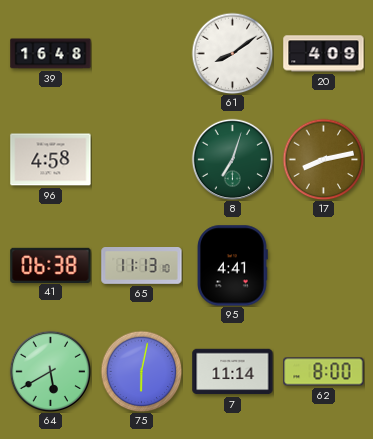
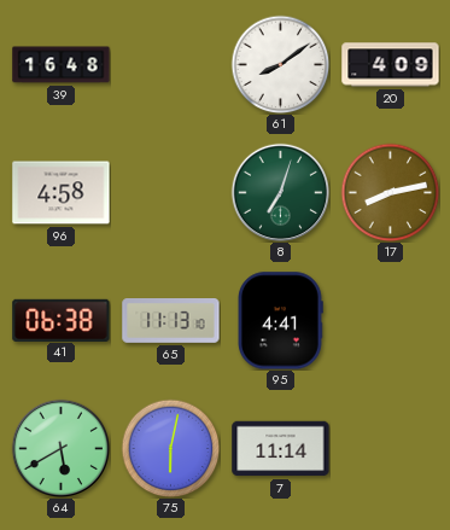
62: 8:00 -> none
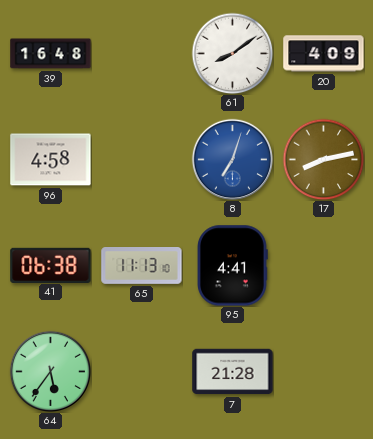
8 dial: green -> blue
64: 5:40 -> 5:36
75: 6:02 -> none
7: 11:14 -> 21:28
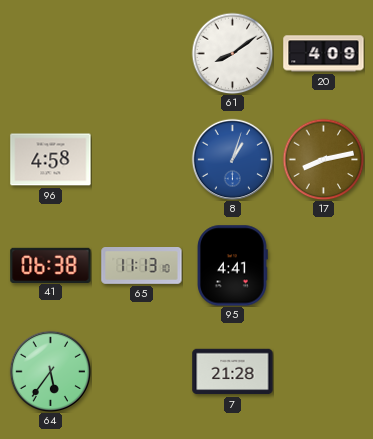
39: 16:48 -> none
8: 7:03 -> 1:03
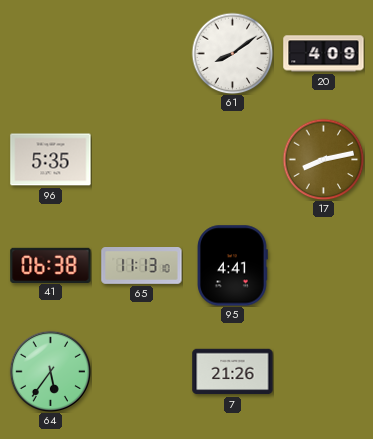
96: 4:58 -> 5:35
8: 1:03 -> none
7: 21:28 -> 21:26
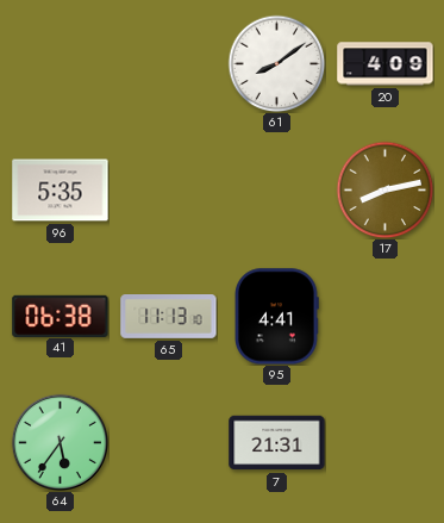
7: 21:26 -> 21:31
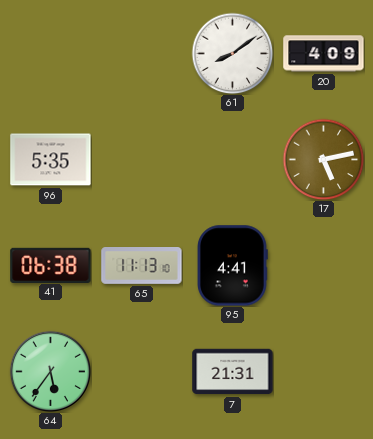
17: 8:13 -> 5:13
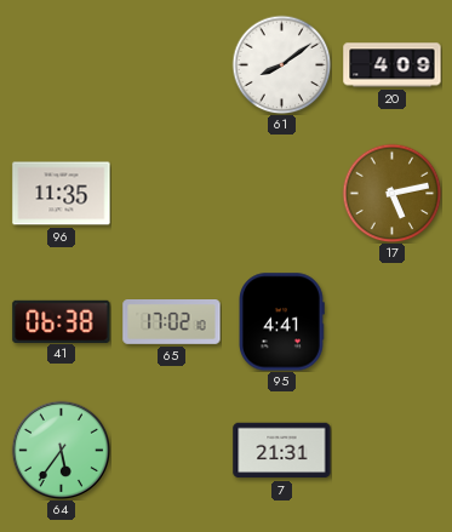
96: 5:35 -> 11:35
65: 11:13 -> 17:02
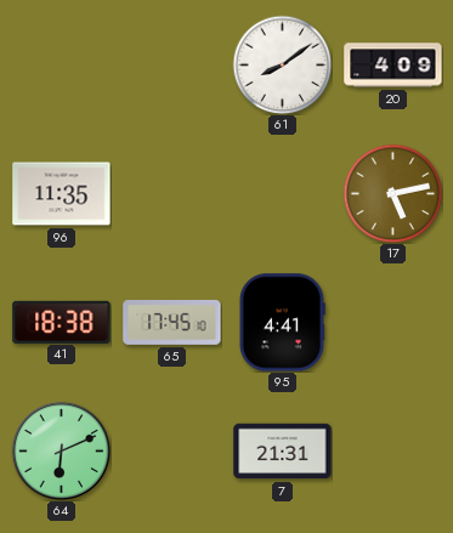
41: 06:38 -> 18:38
65: 17:02 -> 17:45
64: 5:36 -> 6:11
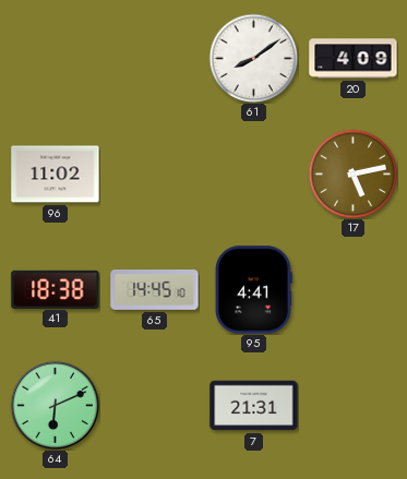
96: 11:35 -> 11:02
65: 17:45 -> 14:45
